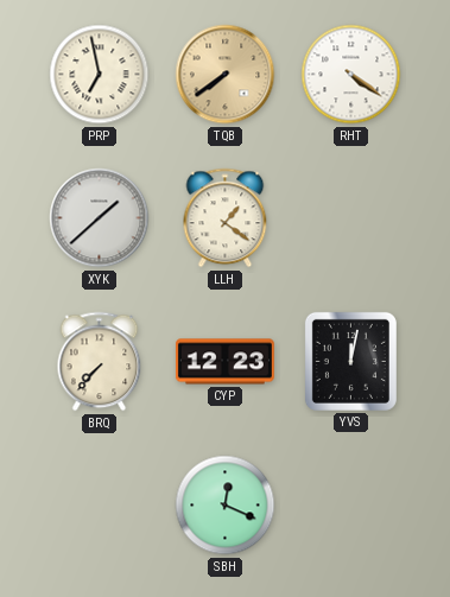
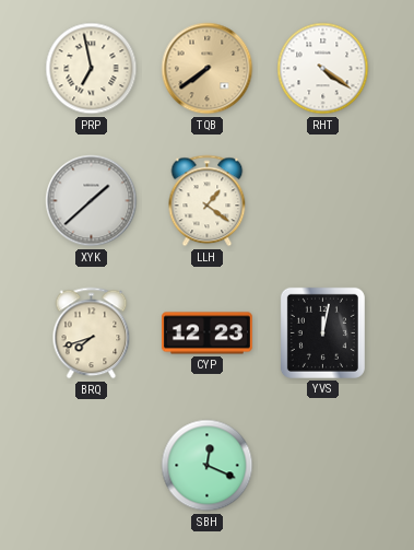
BRQ: 7:37 -> 7:42
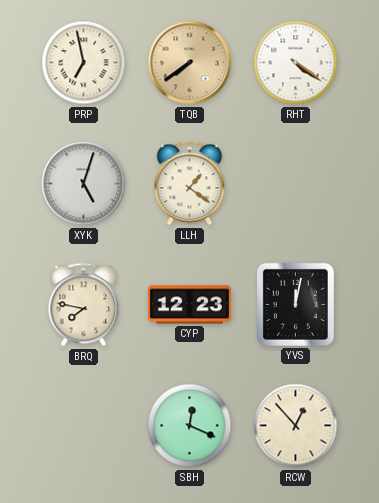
XYK: 1:38 -> 5:03
BRQ: 7:42 -> 7:47
RCW: none -> 12:53
